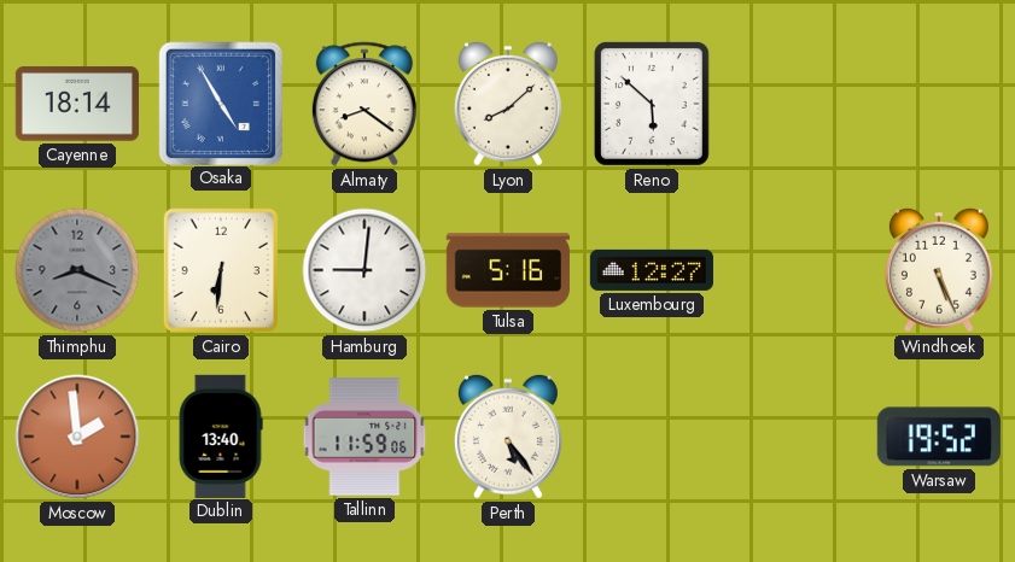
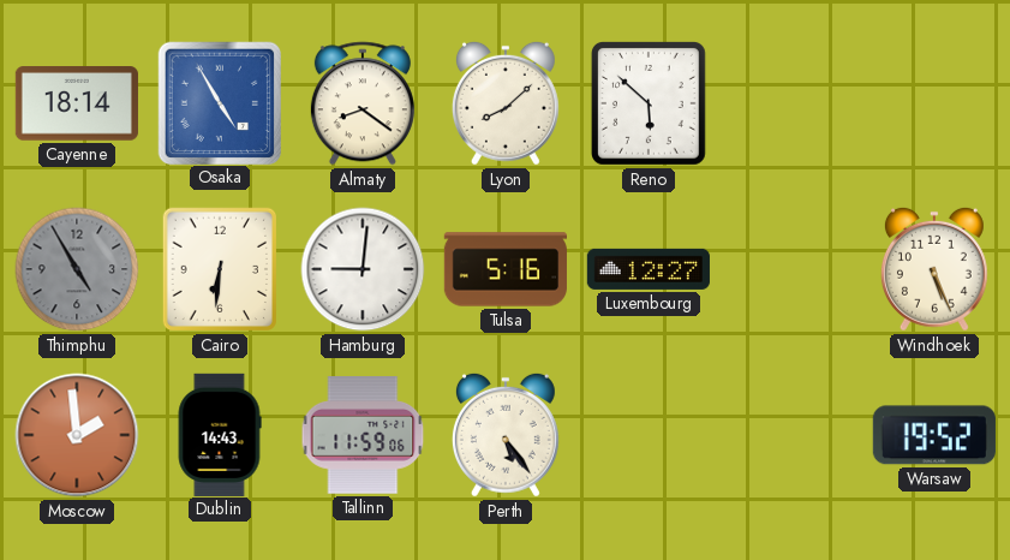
Thimphu: 8:19 -> 4:55
Dublin: 13:40 -> 14:43
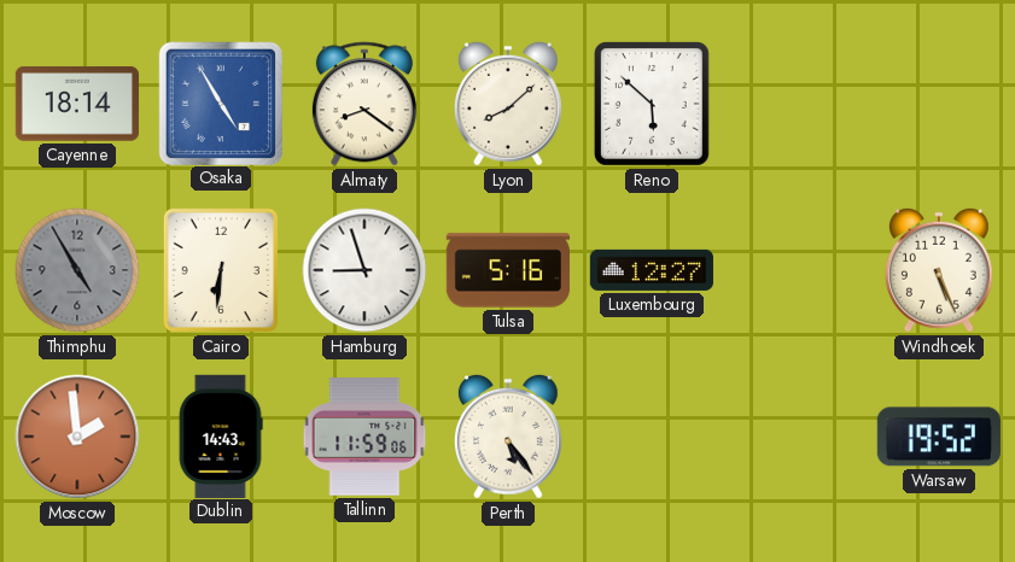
Hamburg: 9:01 -> 8:57
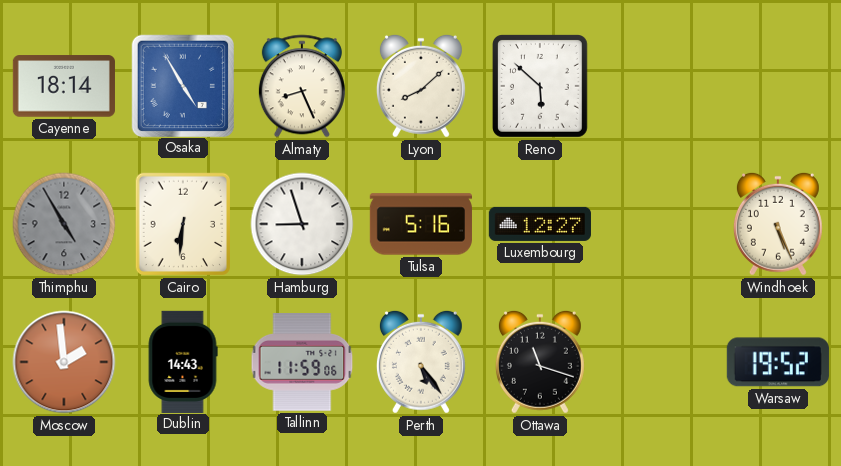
Almaty: 8:21 -> 8:26
Ottawa: none -> 11:18
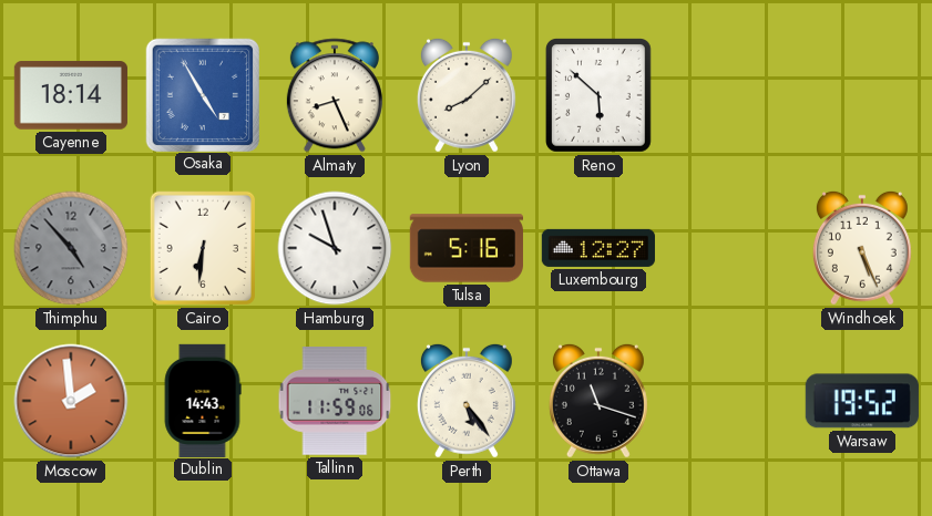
Thimphu: 4:55 -> 4:53
Hamburg: 8:57 -> 9:57
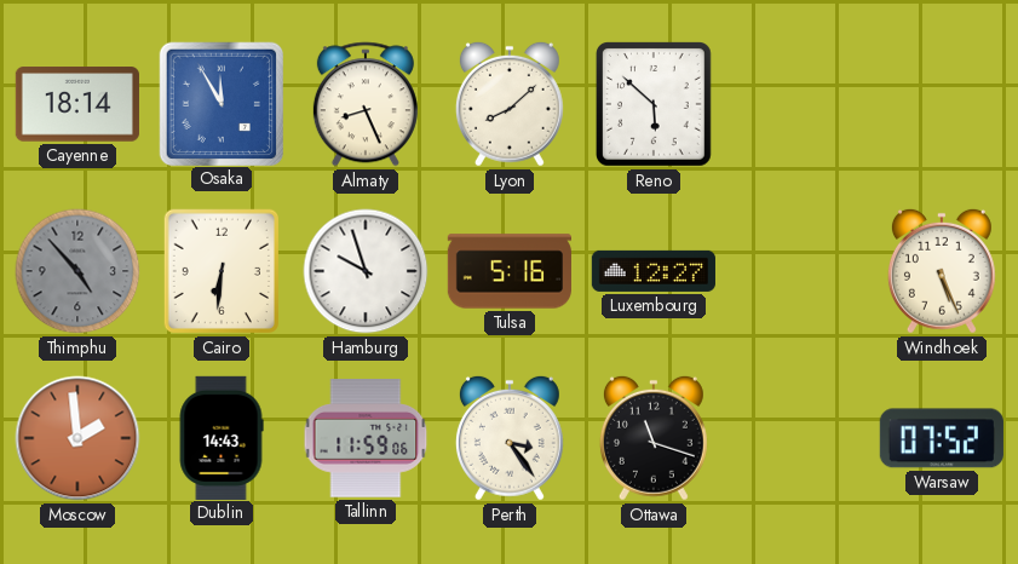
Osaka: 4:55 -> 11:55
Perth: 5:24 -> 3:24
Warsaw: 19:52 -> 07:52
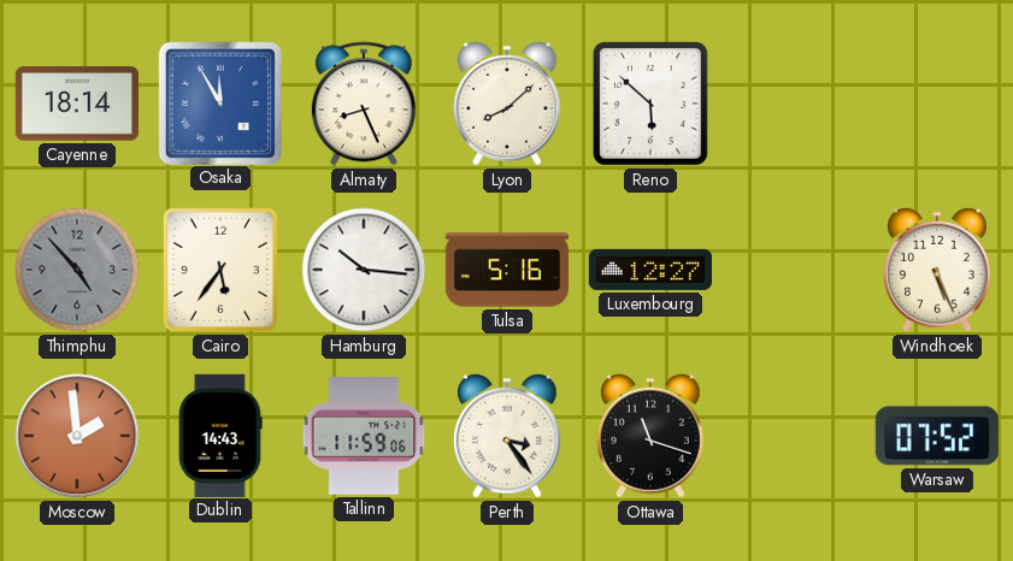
Cairo: 6:31 -> 5:36
Hamburg: 9:57 -> 10:16
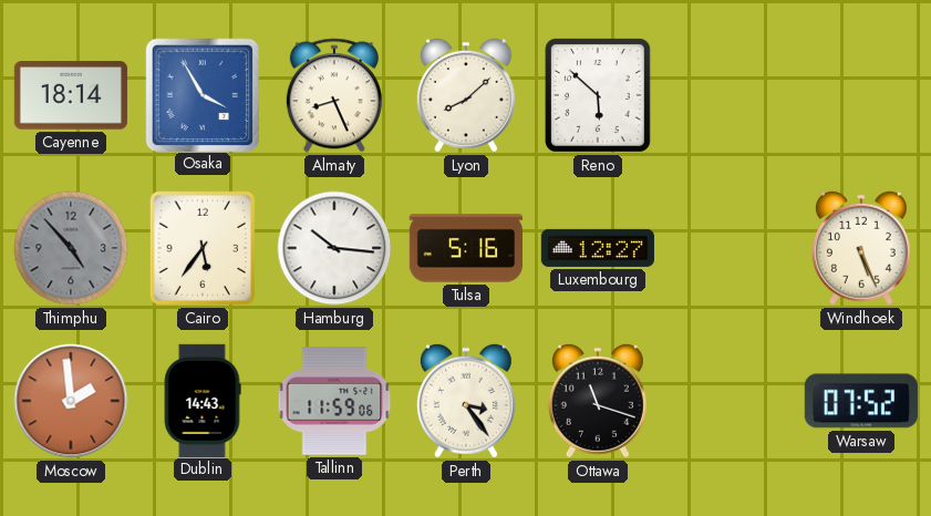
Osaka: 11:55 -> 3:55
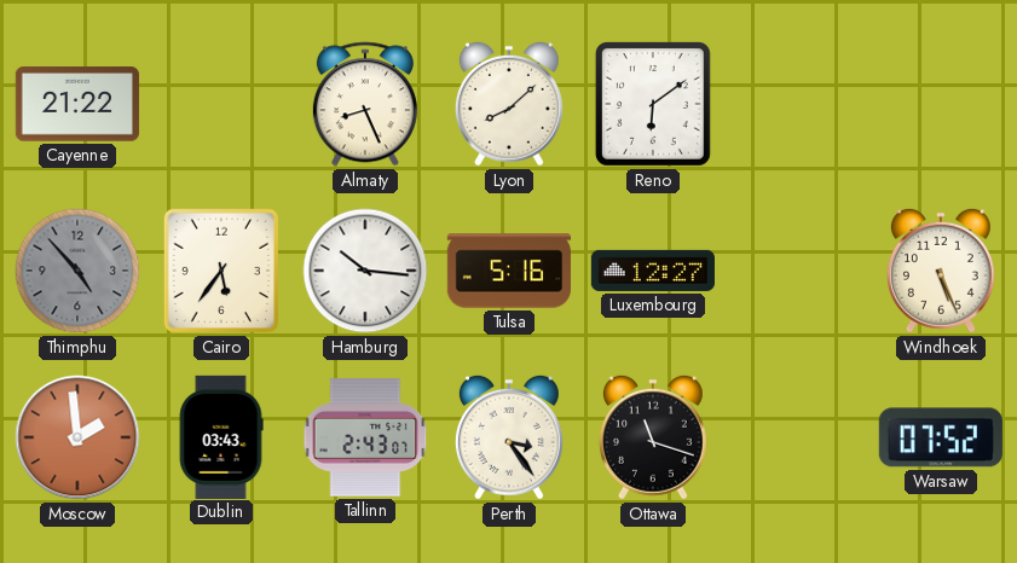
Cayenne: 18:14 -> 21:22
Osaka: 3:55 -> none
Reno: 5:52 -> 6:09
Dublin: 14:43 -> 03:43
Tallinn: 11:59 -> 2:43
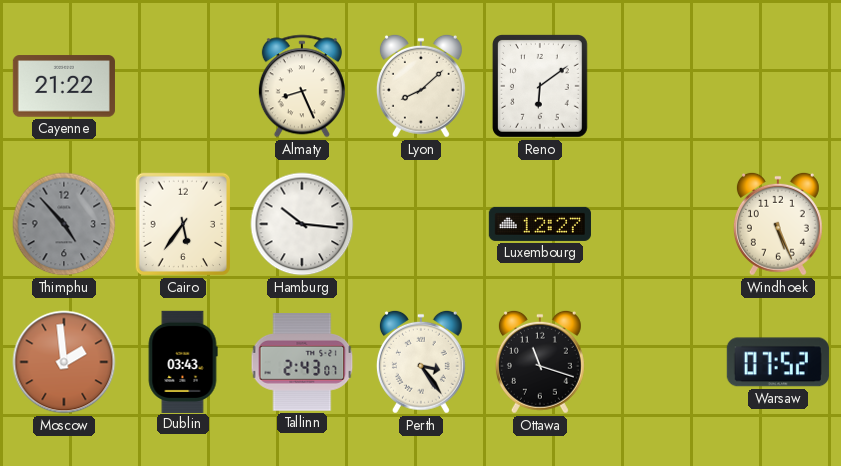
Tulsa: 5:16 -> none
